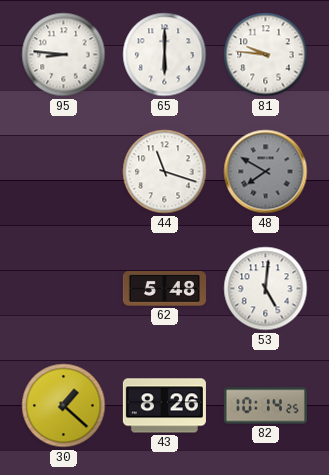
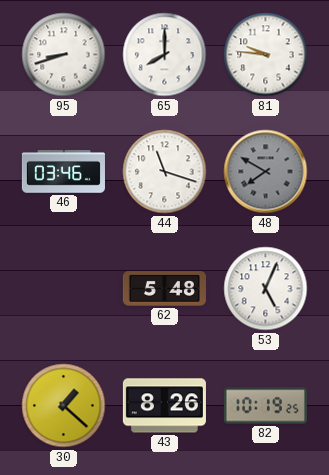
95: 8:46 -> 8:42
65: 6:00 -> 8:00
46: none -> 03:46
53: 5:01 -> 5:04
82: 10:14 -> 10:19
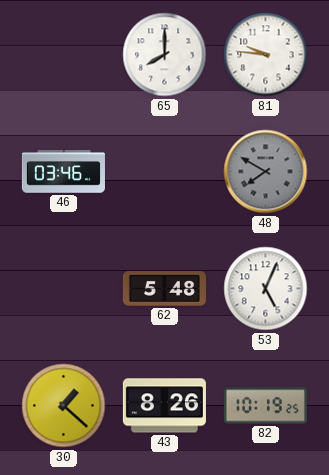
95: 8:42 -> none
44: 11:18 -> none
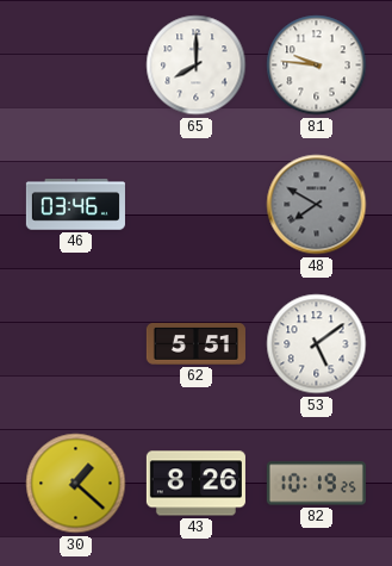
62: 5:48 -> 5:51
53: 5:04 -> 5:09
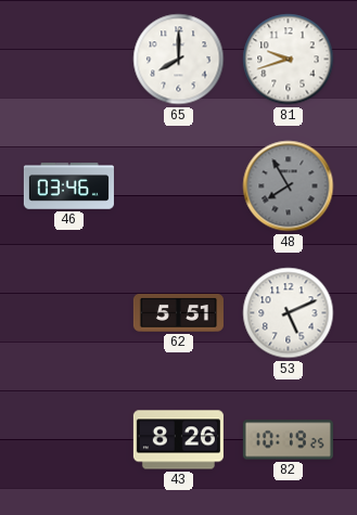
81: 9:46 -> 9:42
48: 7:50 -> 7:55
53: 5:09 -> 5:11
30: 1:22 -> none
